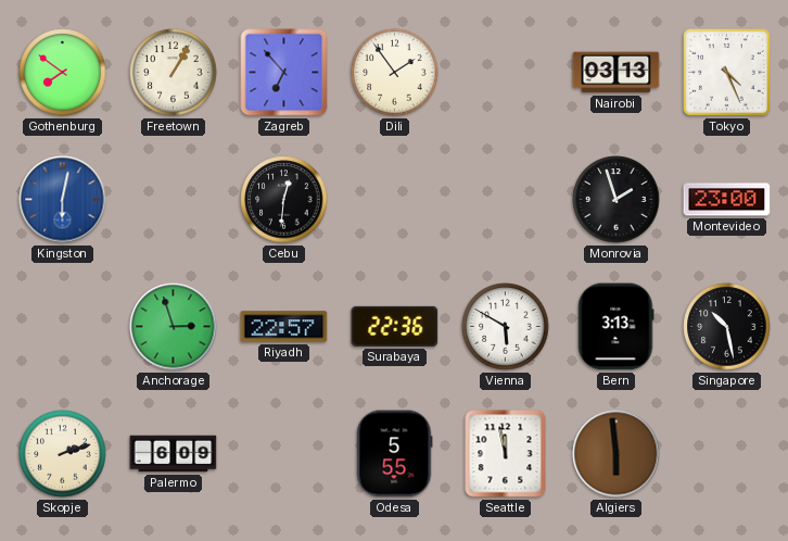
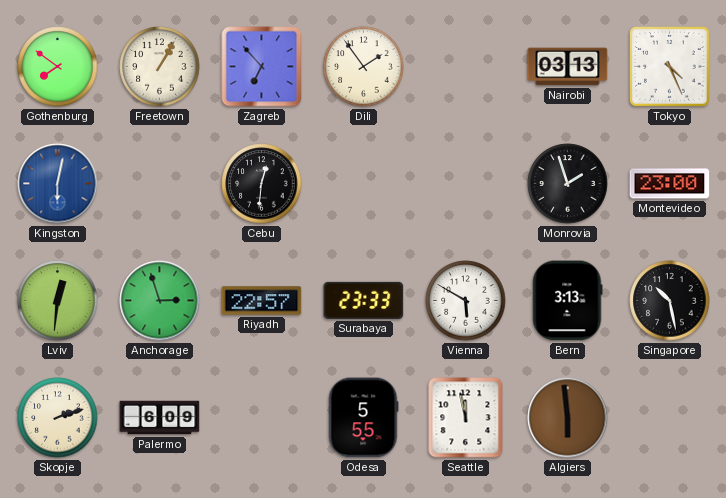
Lviv: none -> 12:31
Surabaya: 22:36 -> 23:33
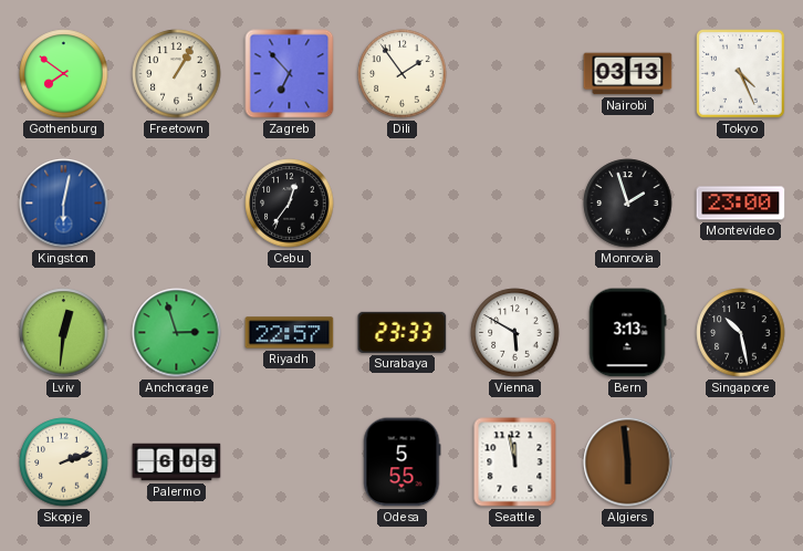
Cebu: 12:31 -> 12:36
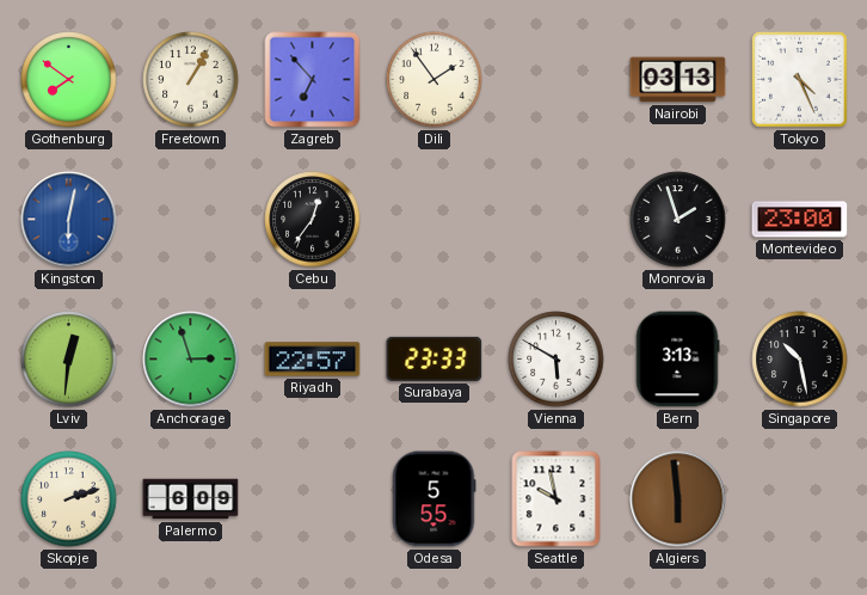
Seattle: 11:58 -> 9:58
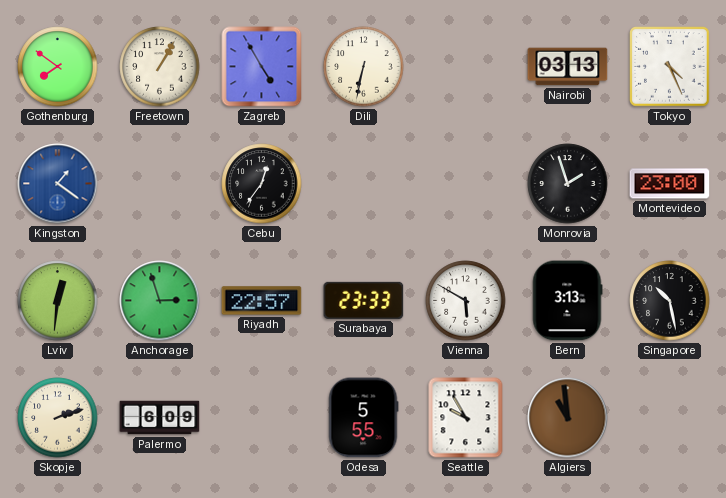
Zagreb: 6:53 -> 4:55
Dili: 1:54 -> 6:32
Kingston: 6:02 -> 1:21
Seattle: 9:58 -> 9:55
Algiers: 5:59 -> 10:59
